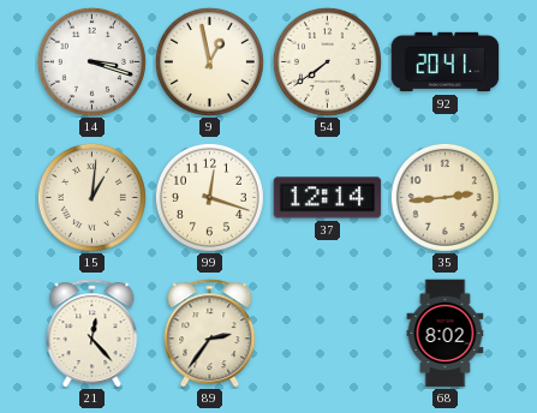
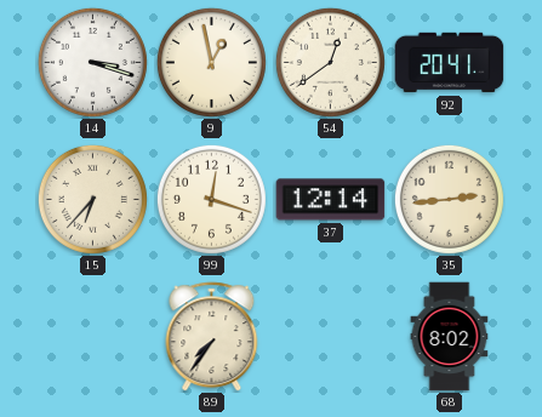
54: 7:39 -> 12:39
15: 1:01 -> 6:37
21: 12:23 -> none
89: 2:36 -> 7:36
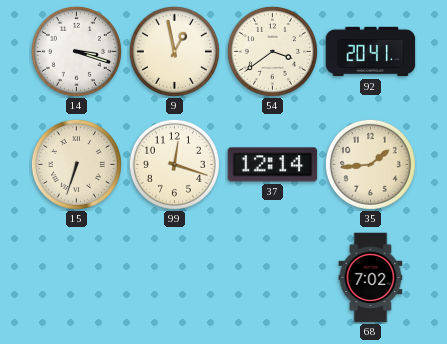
54: 12:39 -> 3:39
15: 6:37 -> 6:33
35: 2:44 -> 1:44
89: 7:36 -> none
68: 8:02 -> 7:02
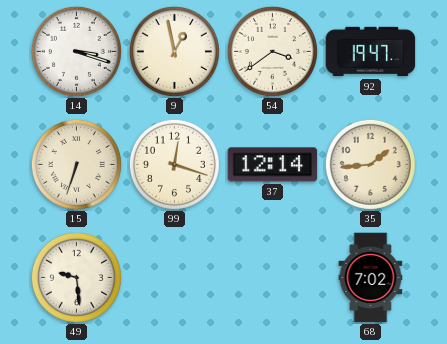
92: 20:41 -> 19:47
49: none -> 9:29
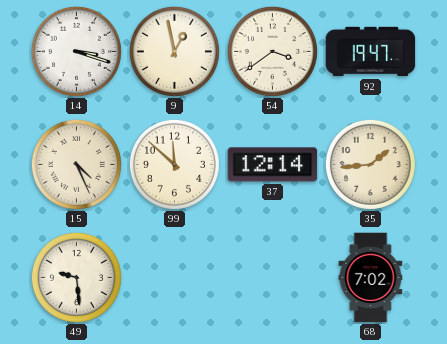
15: 6:33 -> 4:26
99: 12:18 -> 11:52
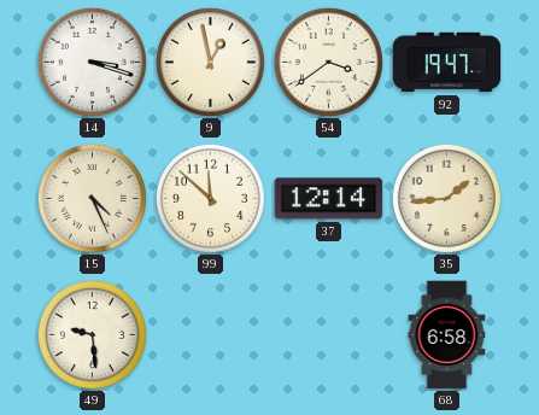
68: 7:02 -> 6:58
